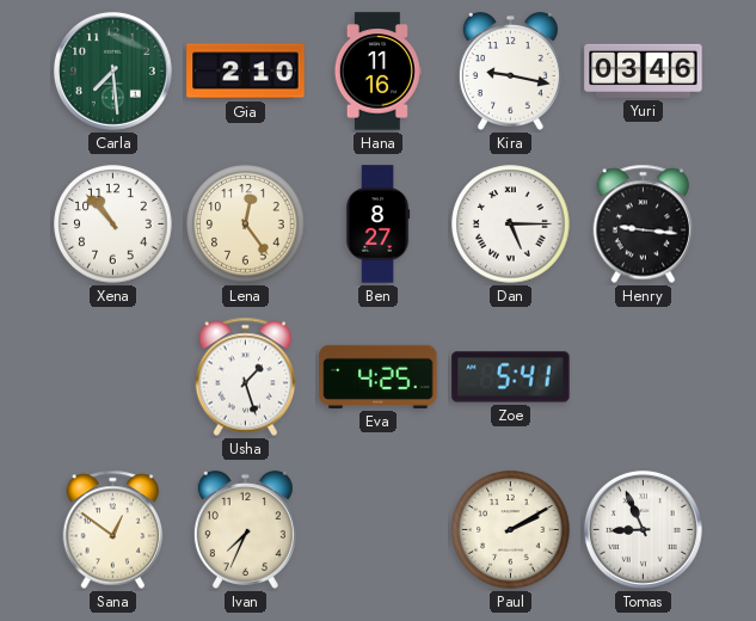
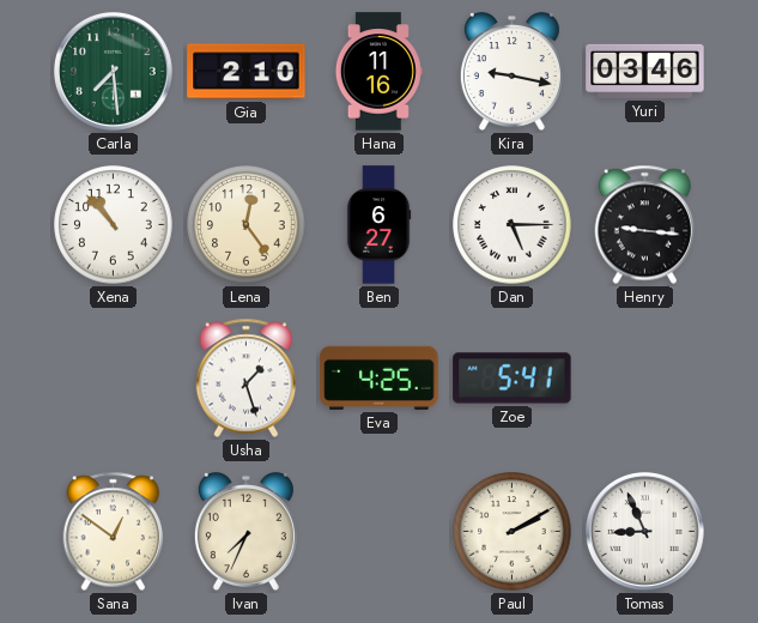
Ben: 8:27 -> 6:27
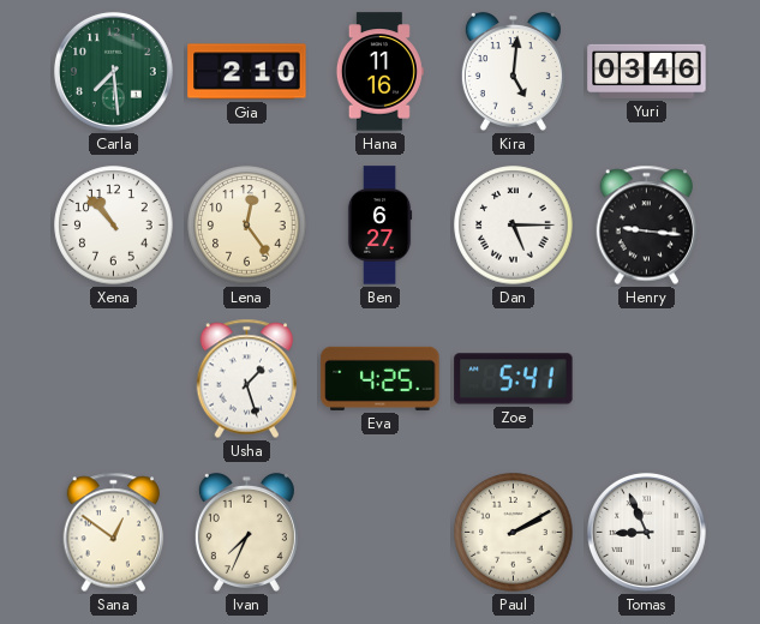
Kira: 9:17 -> 5:01
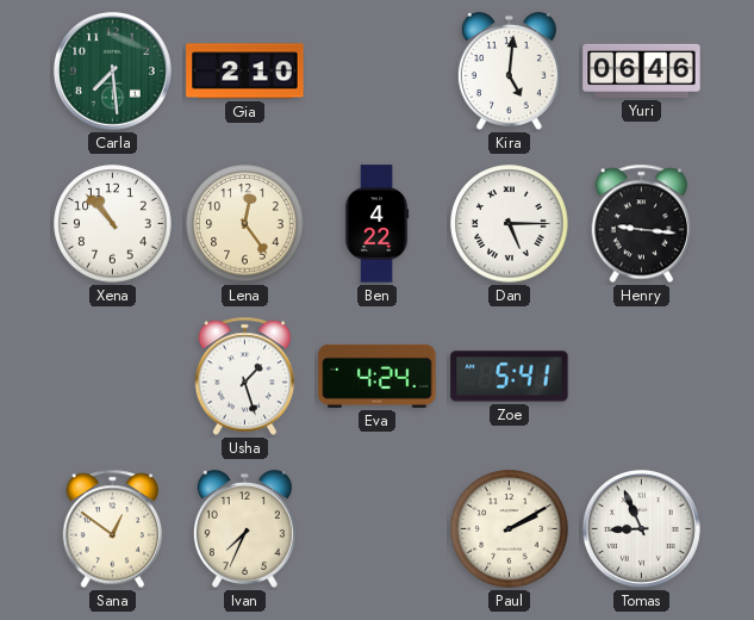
Hana: 11:16 -> none
Yuri: 03:46 -> 06:46
Ben: 6:27 -> 4:22
Eva: 4:25 -> 4:24
